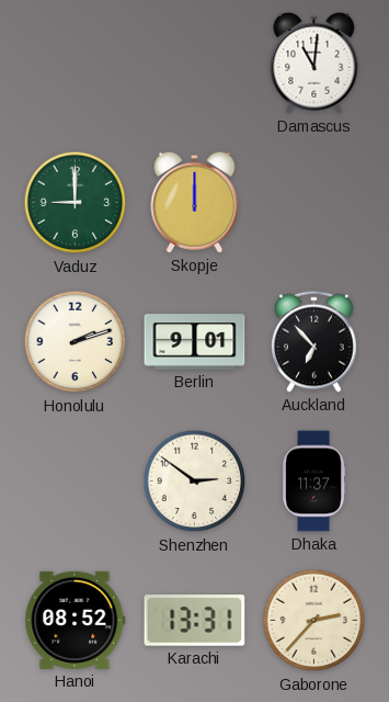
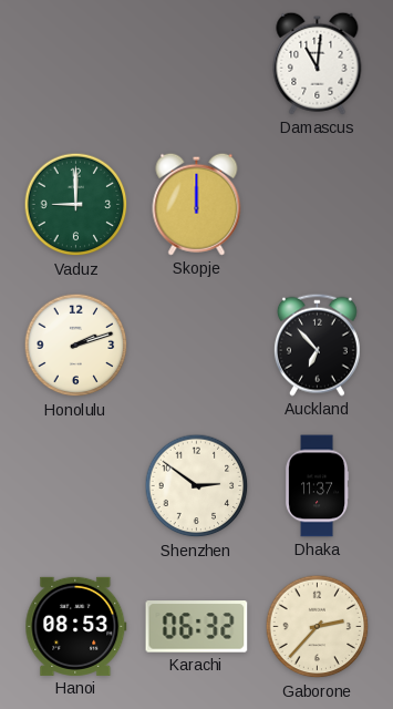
Berlin: 9:01 -> none
Hanoi: 08:52 -> 08:53
Karachi: 13:31 -> 06:32
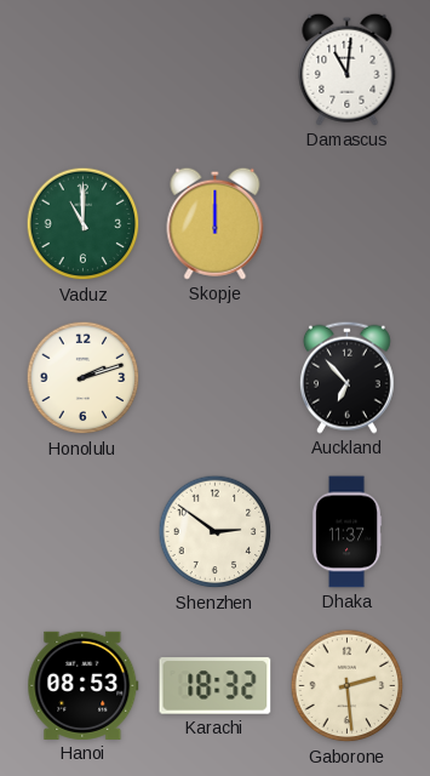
Vaduz: 9:00 -> 11:00
Karachi: 06:32 -> 18:32
Gaborone: 2:37 -> 2:29
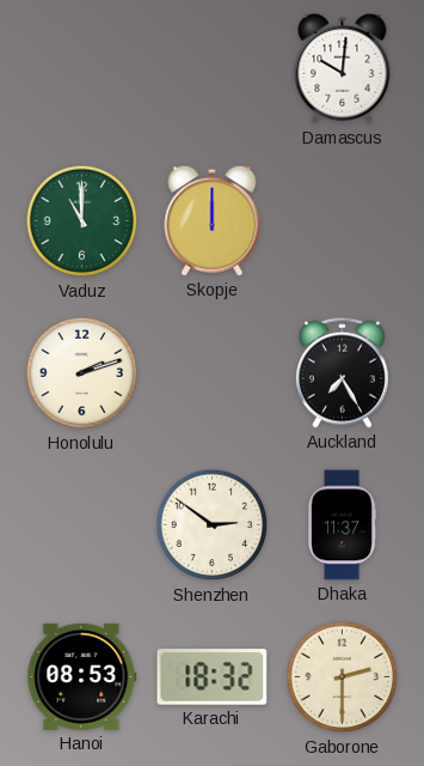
Damascus: 11:01 -> 10:01
Auckland: 6:53 -> 7:25
Gaborone: 2:29 -> 2:30
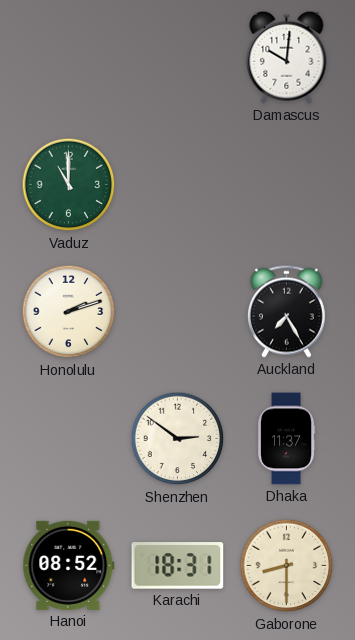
Skopje: 12:00 -> none
Hanoi: 08:53 -> 08:52
Karachi: 18:32 -> 18:31
Gaborone: 2:30 -> 8:30
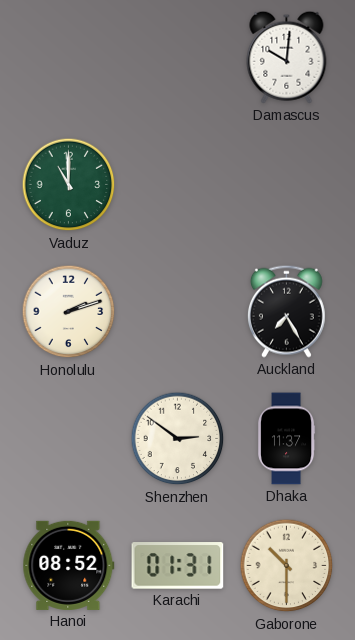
Karachi: 18:31 -> 01:31
Gaborone: 8:30 -> 10:30
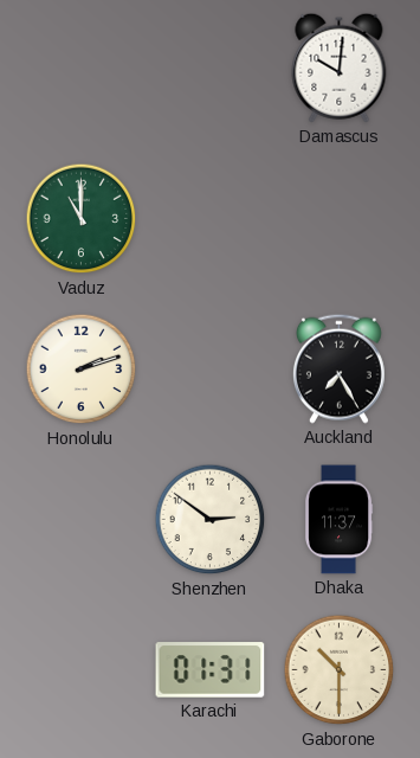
Hanoi: 08:52 -> none
